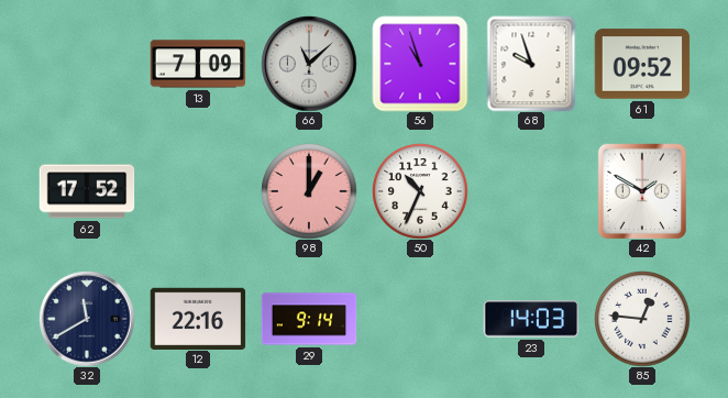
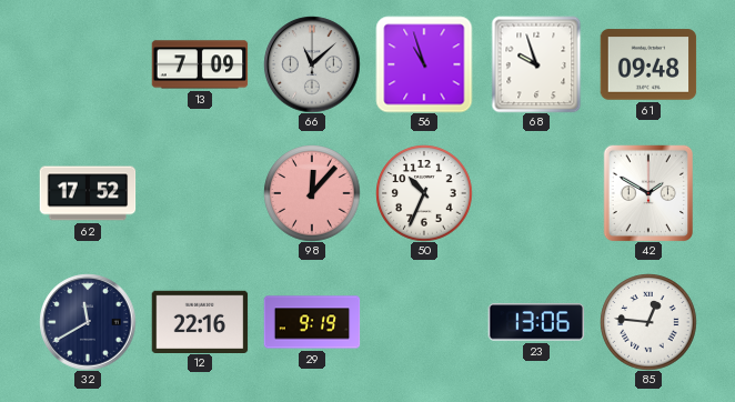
61: 09:52 -> 09:48
98: 1:00 -> 12:07
29: 9:14 -> 9:19
23: 14:03 -> 13:06
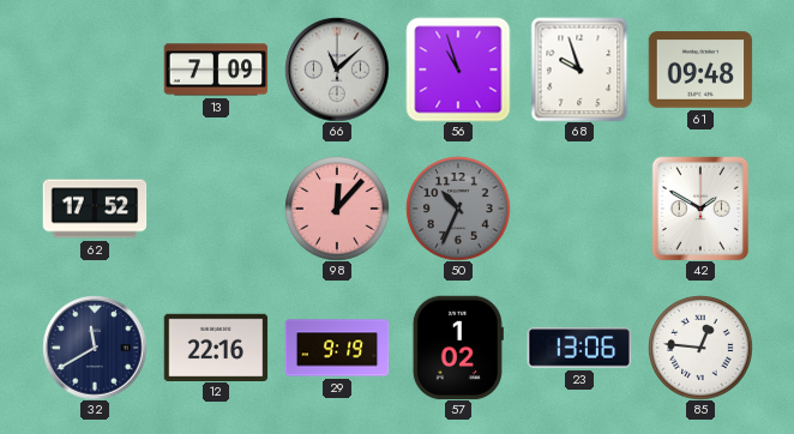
50 dial: white -> grey
57: none -> 1:02
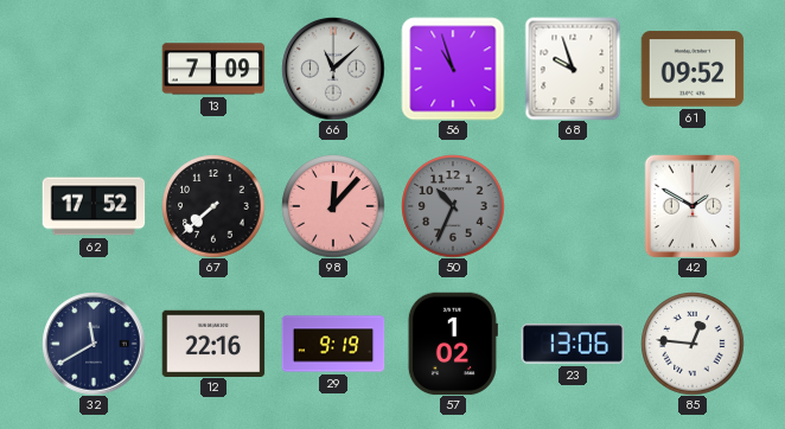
61: 09:48 -> 09:52
67: none -> 7:38
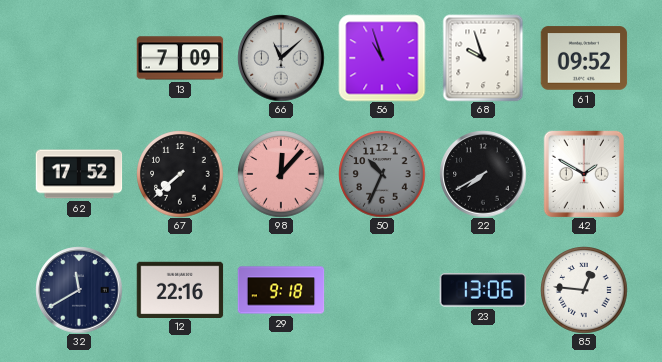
22: none -> 7:40
29: 9:19 -> 9:18
57: 1:02 -> none
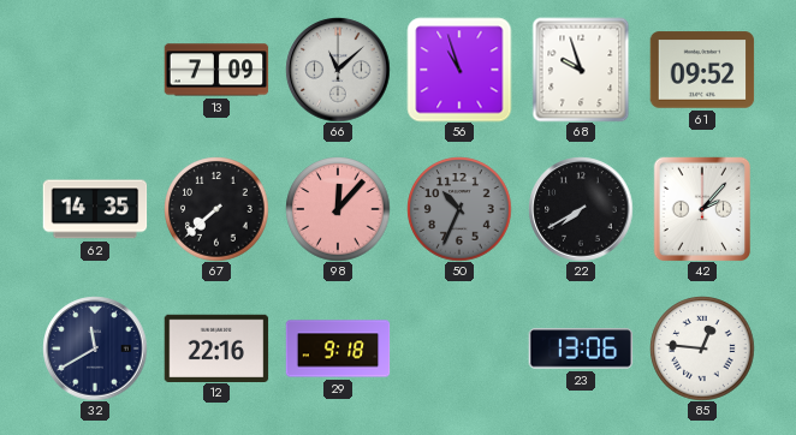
62: 17:52 -> 14:35
42: 1:50 -> 2:07
